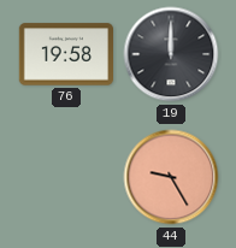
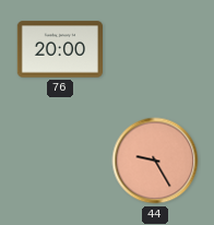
76: 19:58 -> 20:00
19: 12:00 -> none
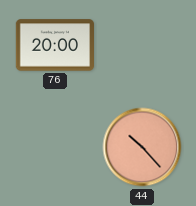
44: 9:25 -> 10:23
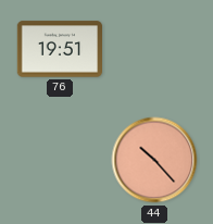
76: 20:00 -> 19:51
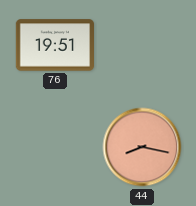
44: 10:23 -> 8:17
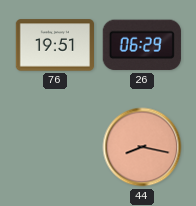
26: none -> 06:29
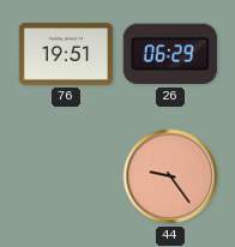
44: 8:17 -> 9:24
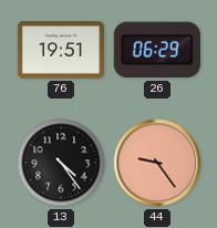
13: none -> 4:24
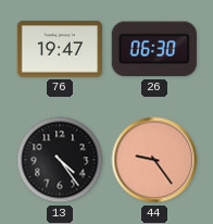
76: 19:51 -> 19:47
26: 06:29 -> 06:30
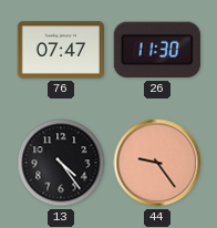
76: 19:47 -> 07:47
26: 06:30 -> 11:30
